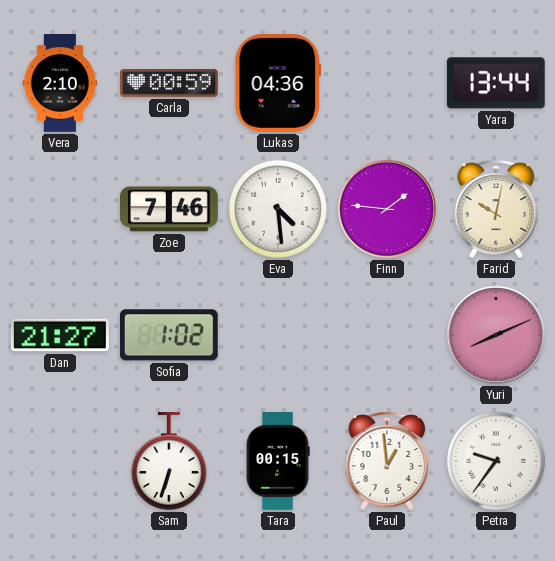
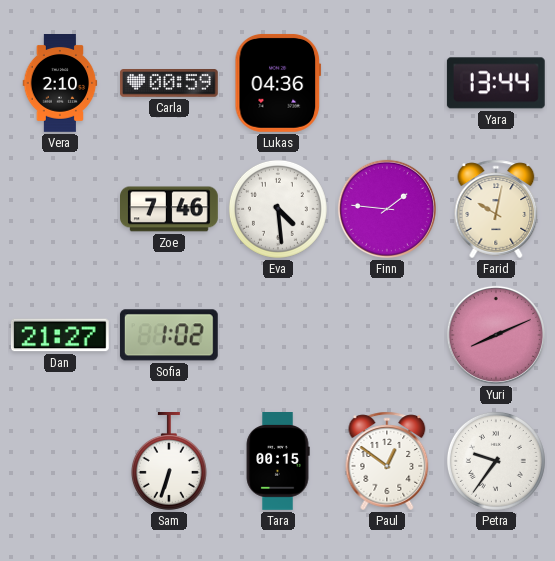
Paul: 12:59 -> 12:51
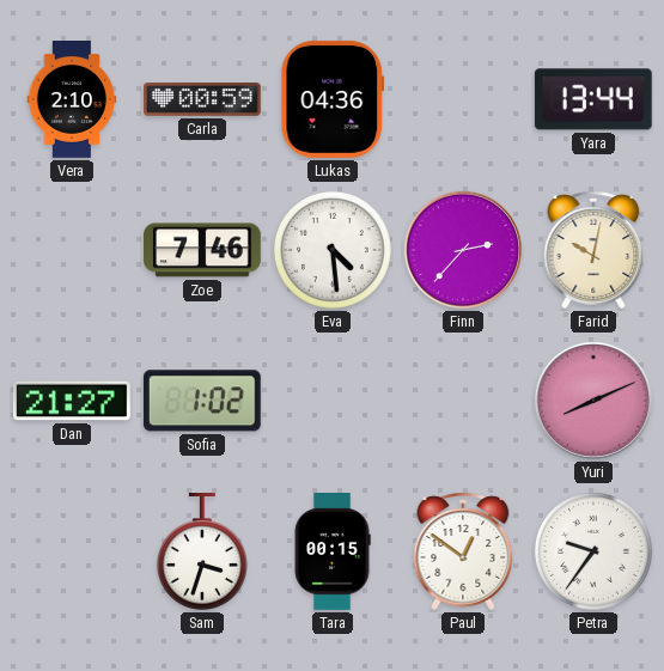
Finn: 1:46 -> 2:37
Sam: 6:33 -> 3:33
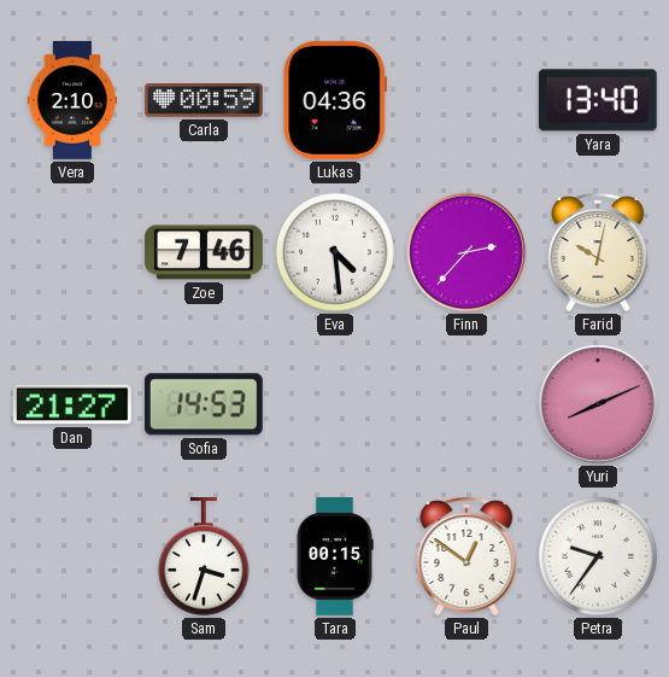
Yara: 13:44 -> 13:40
Sofia: 1:02 -> 14:53
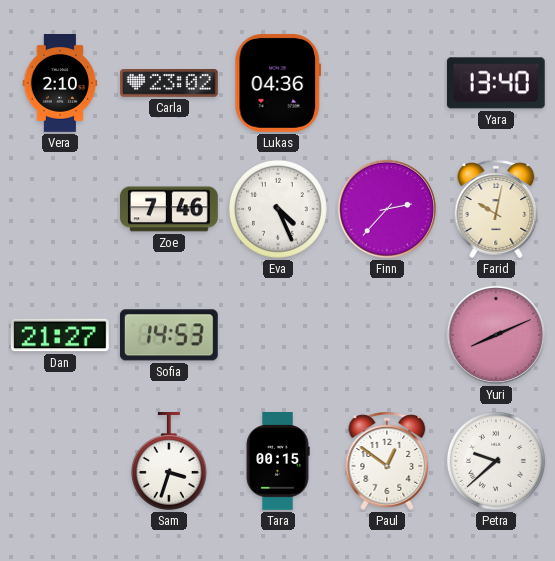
Carla: 00:59 -> 23:02
Eva: 4:29 -> 4:26
Petra: 9:36 -> 9:38
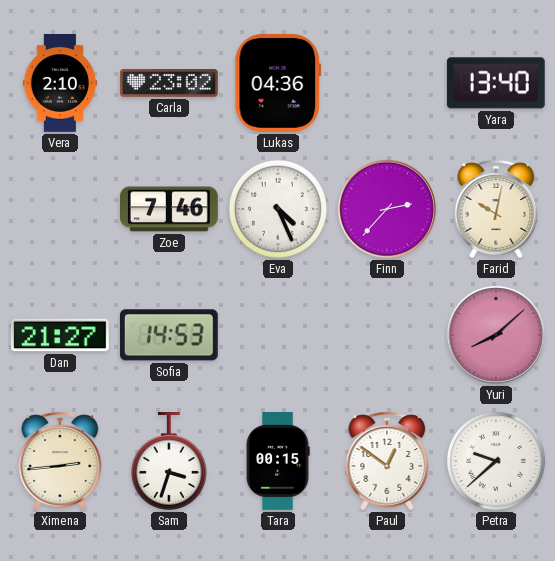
Yuri: 8:11 -> 8:08
Ximena: none -> 2:44
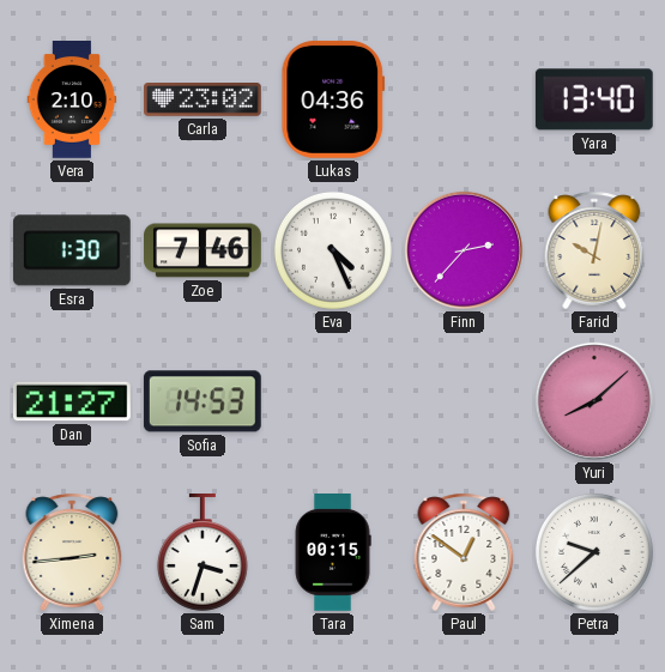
Esra: none -> 1:30
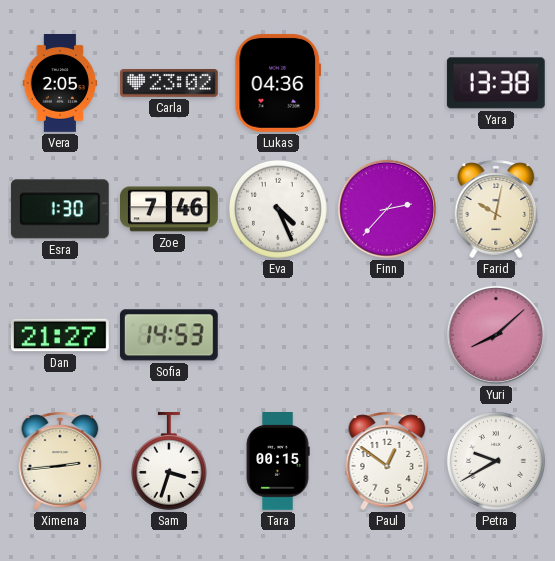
Vera: 2:10 -> 2:05
Yara: 13:40 -> 13:38
Petra: 9:38 -> 9:40
